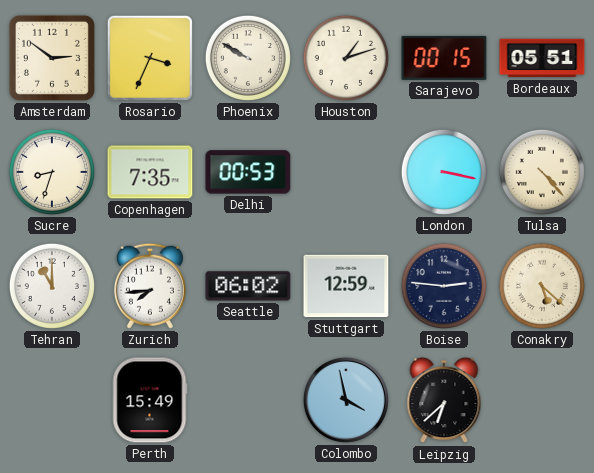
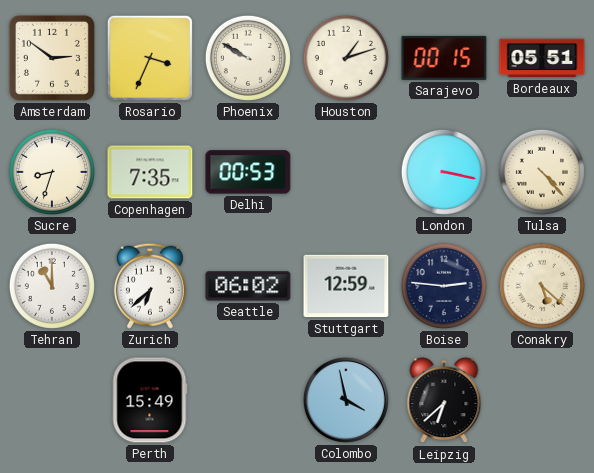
Zurich: 7:44 -> 6:38
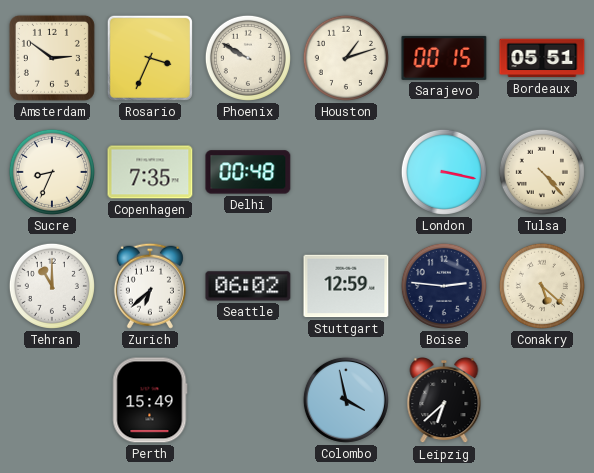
Sucre: 8:33 -> 8:34
Delhi: 00:53 -> 00:48
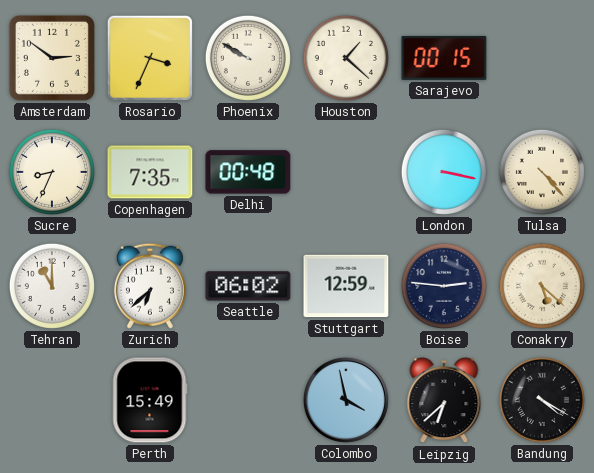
Houston: 1:12 -> 1:22
Bordeaux: 05:51 -> none
Bandung: none -> 4:20
